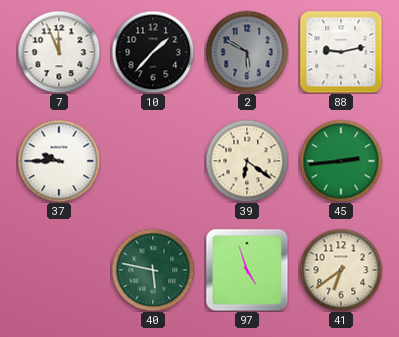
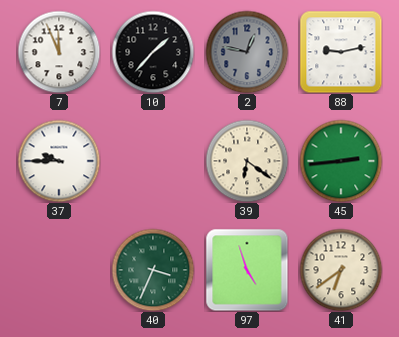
2: 5:50 -> 12:47
40: 5:47 -> 3:34
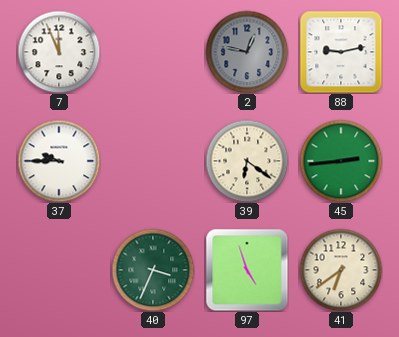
10: 1:37 -> none
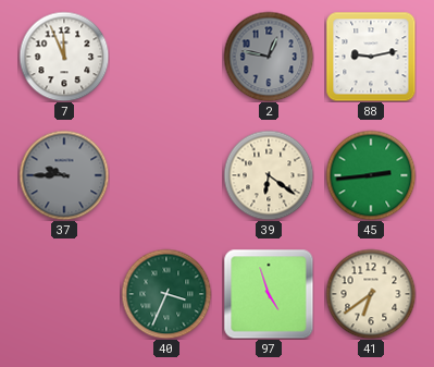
37 dial: white -> grey
